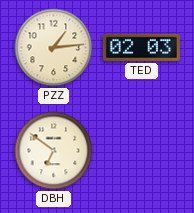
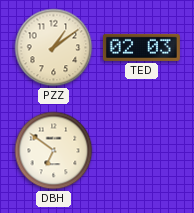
PZZ: 1:14 -> 1:09
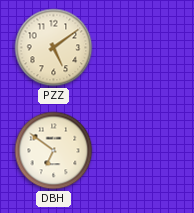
PZZ: 1:09 -> 5:09
TED: 02:03 -> none
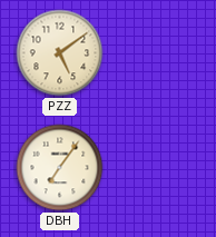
DBH: 6:51 -> 7:06
